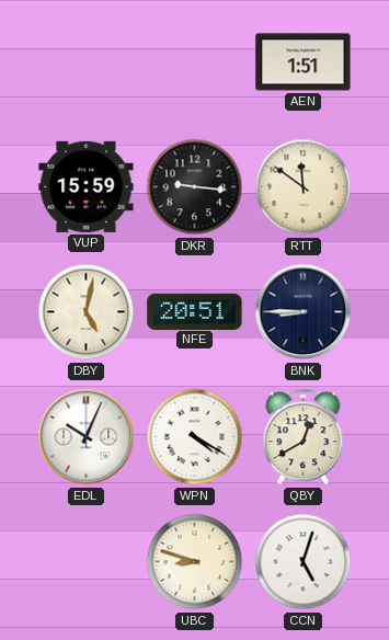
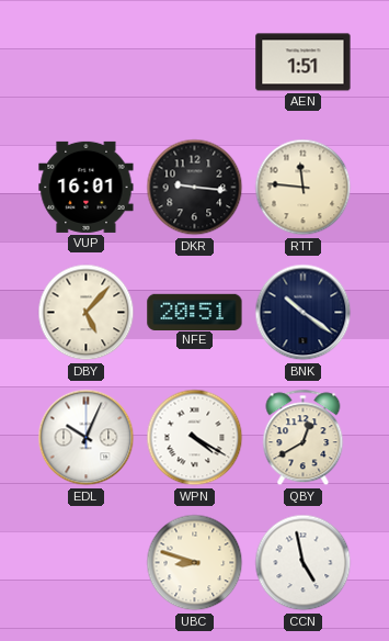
VUP: 15:59 -> 16:01
RTT: 11:51 -> 11:46
DBY: 5:02 -> 5:07
BNK: 8:45 -> 10:21
CCN: 5:03 -> 4:58
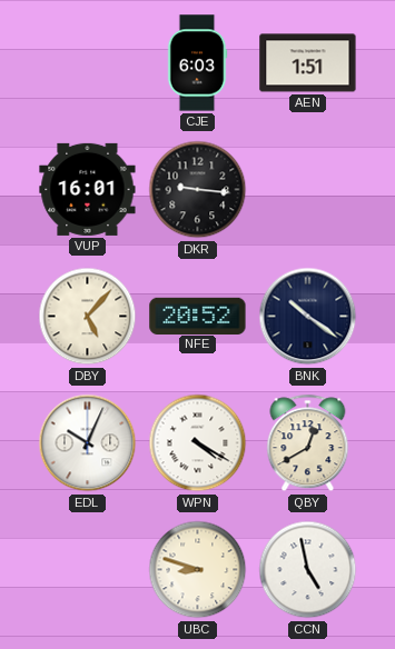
CJE: none -> 6:03
RTT: 11:46 -> none
NFE: 20:51 -> 20:52
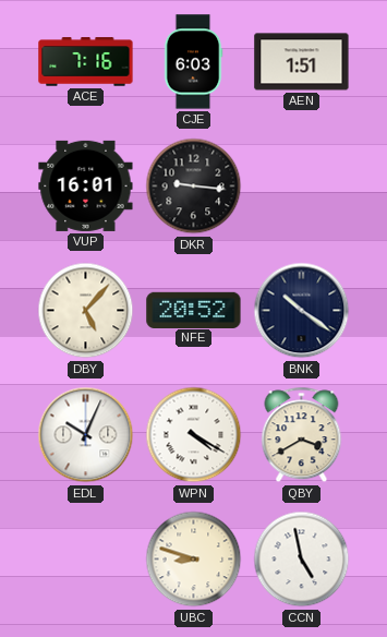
ACE: none -> 7:16
QBY: 12:40 -> 3:40
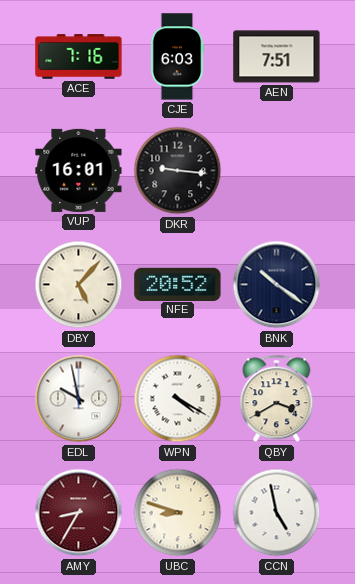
AEN: 1:51 -> 7:51
EDL: 10:04 -> 9:58
AMY: none -> 8:35
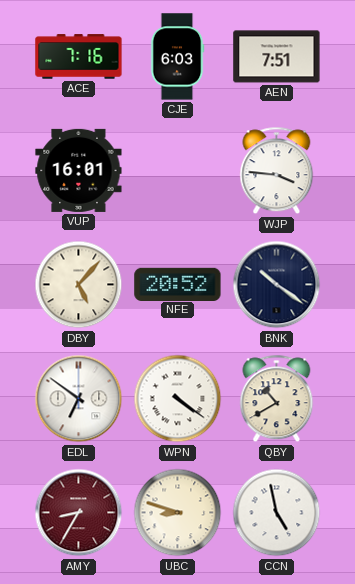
DKR: 9:16 -> none
WJP: none -> 3:46
EDL: 9:58 -> 6:51
WPN: 4:20 -> 4:21
QBY: 3:40 -> 10:40
